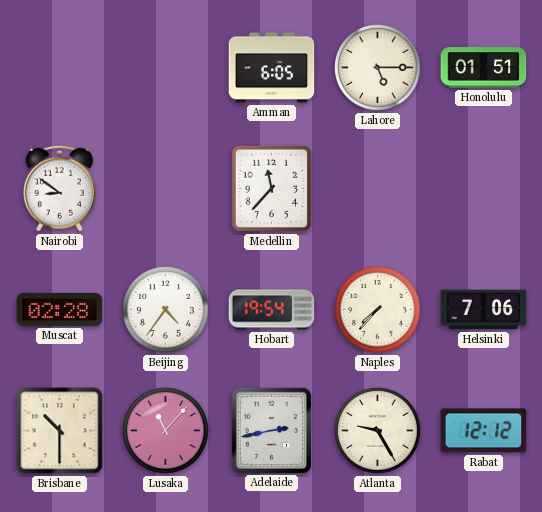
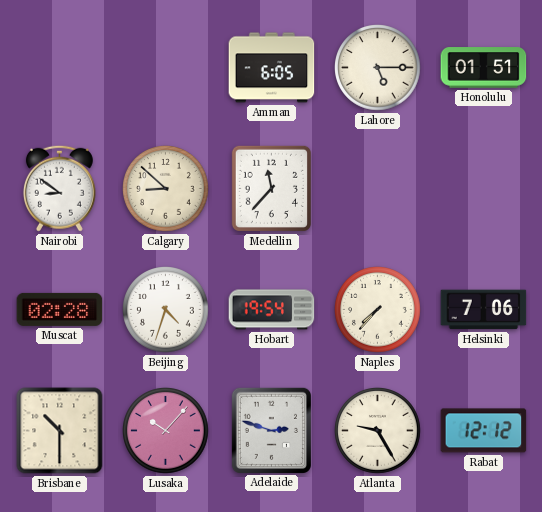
Calgary: none -> 8:52
Beijing: 4:36 -> 4:33
Lusaka: 11:07 -> 10:07
Adelaide: 2:43 -> 2:48
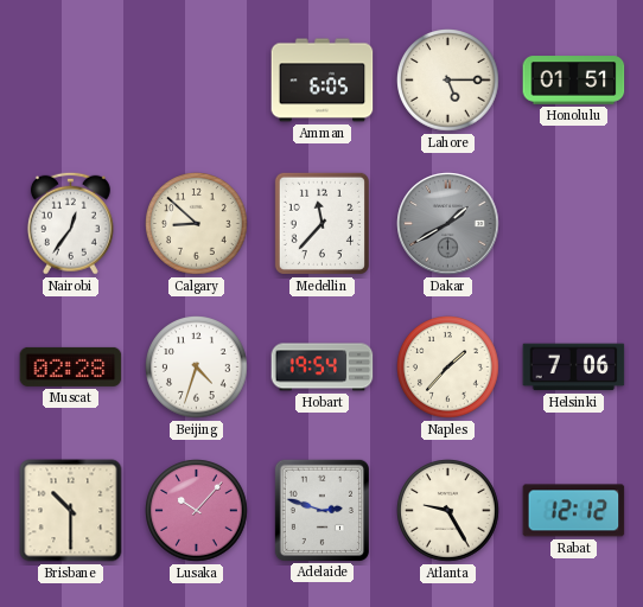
Nairobi: 8:51 -> 12:36
Dakar: none -> 1:40
Naples: 7:37 -> 1:37
